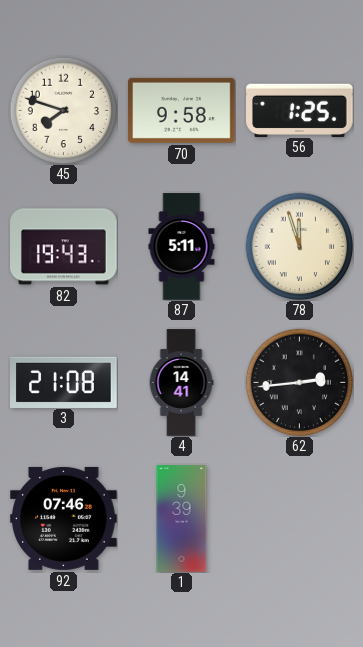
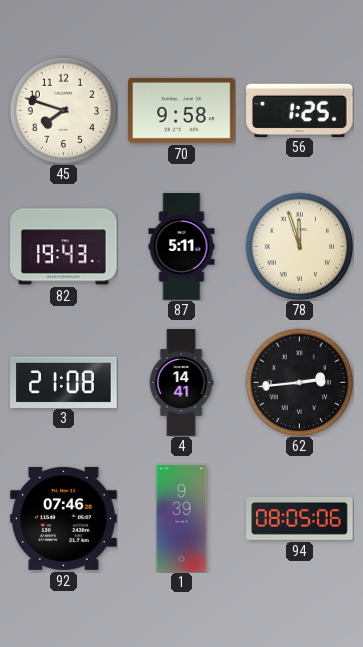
94: none -> 08:05
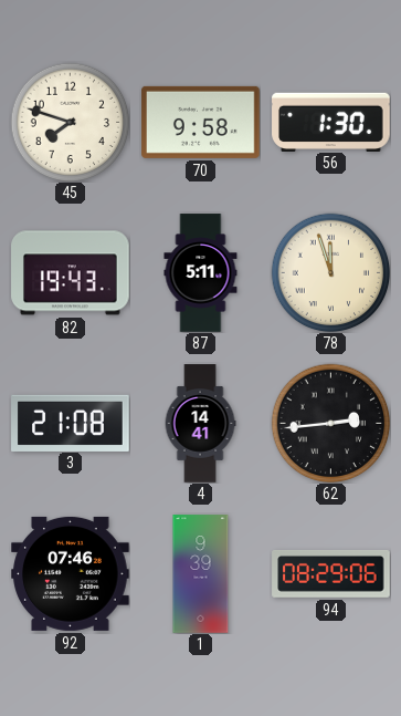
56: 1:25 -> 1:30
94: 08:05 -> 08:29
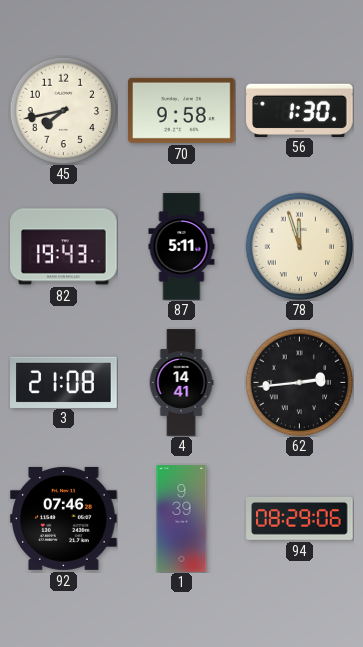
45: 7:48 -> 7:43
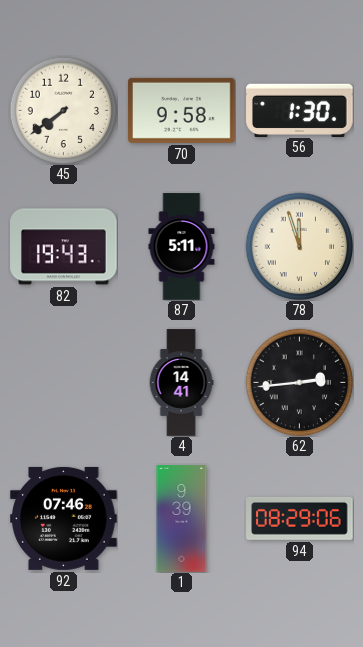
45: 7:43 -> 7:39
3: 21:08 -> none
